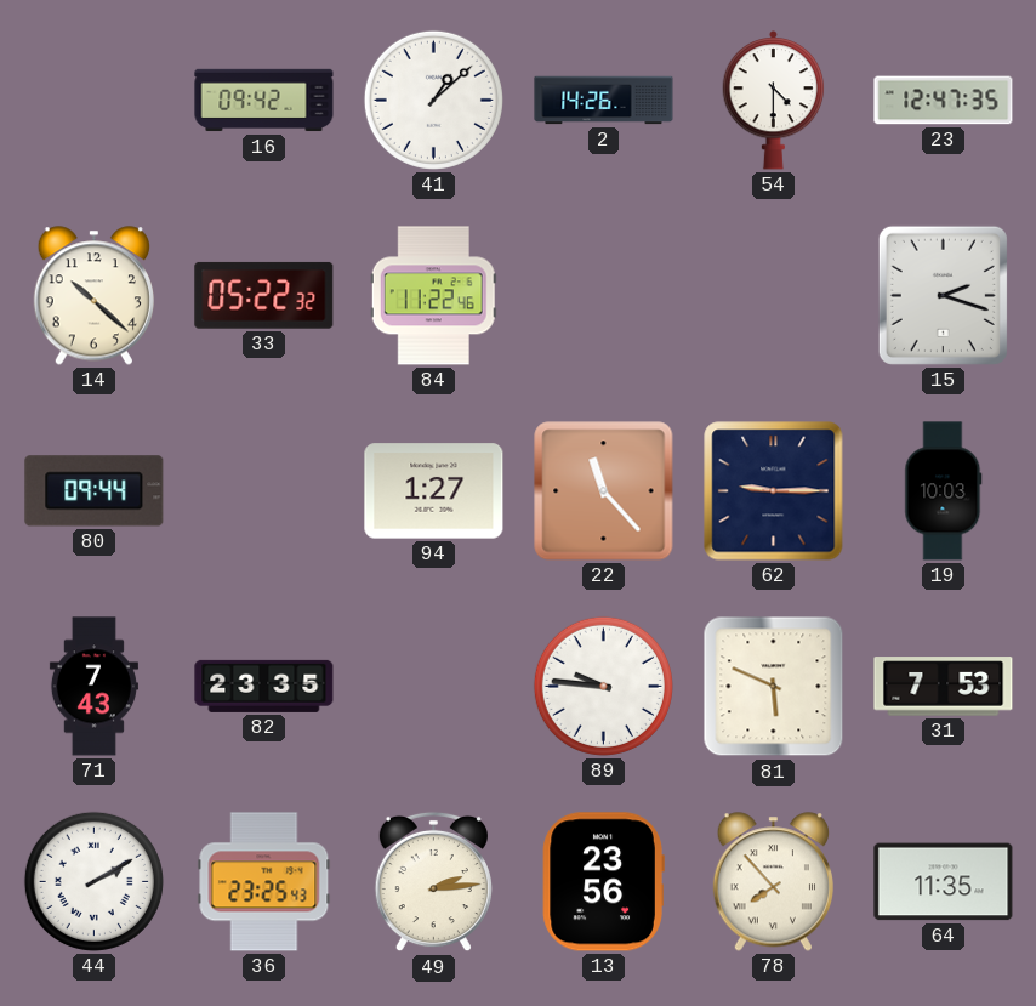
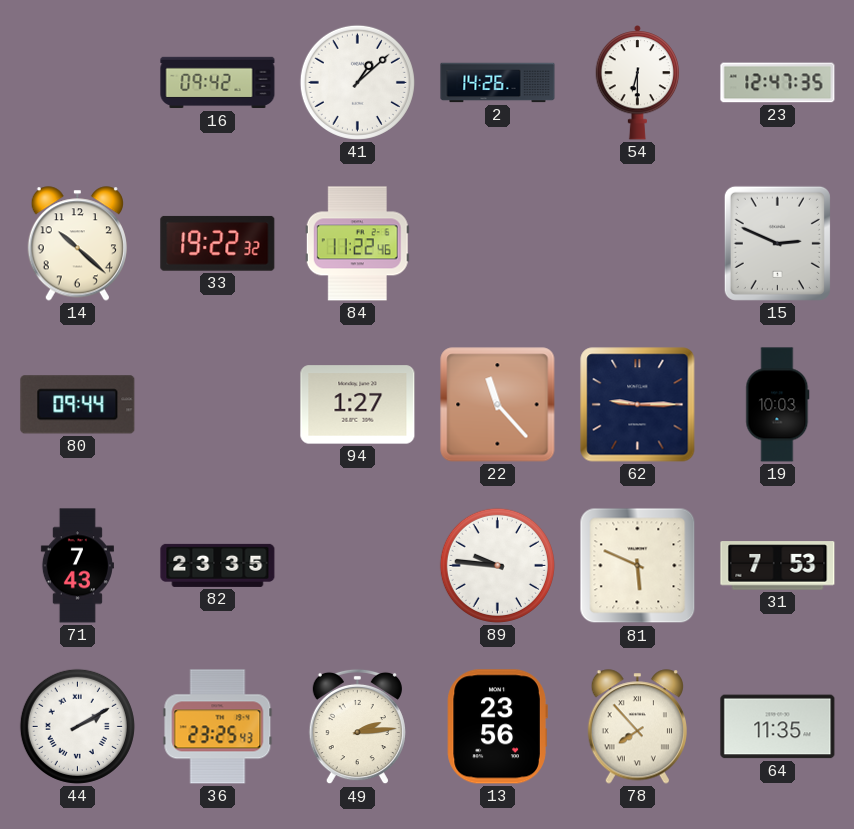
54: 4:30 -> 6:30
33: 05:22 -> 19:22
15: 2:18 -> 2:49
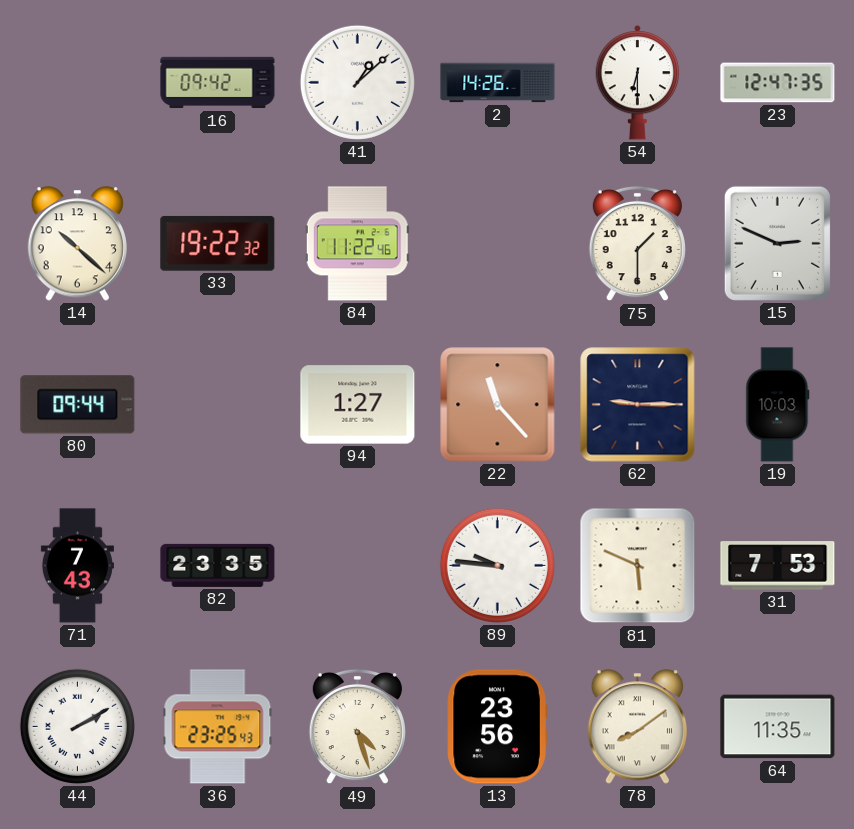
75: none -> 1:30
49: 2:14 -> 4:27
78: 7:53 -> 8:09
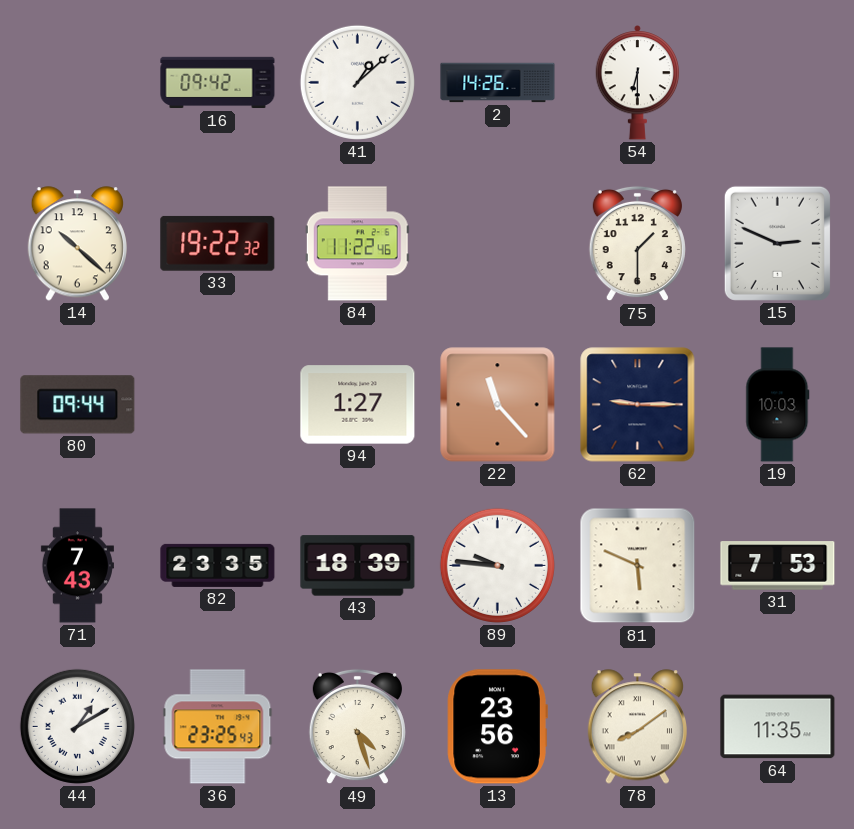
23: 12:47 -> none
43: none -> 18:39
44: 2:10 -> 1:10
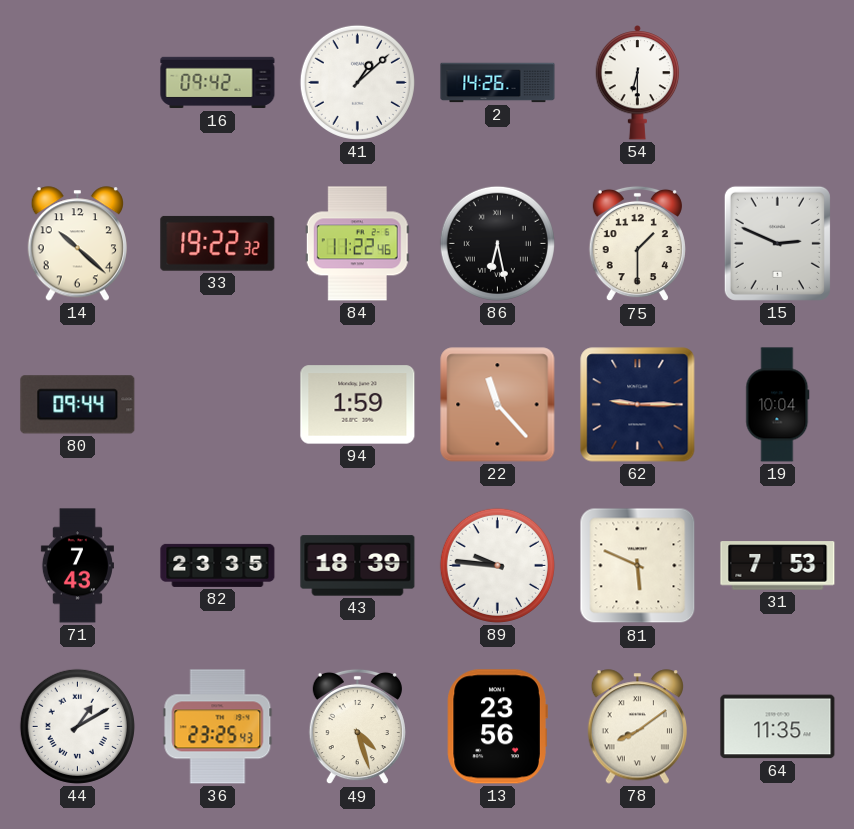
86: none -> 6:28
94: 1:27 -> 1:59
19: 10:03 -> 10:04
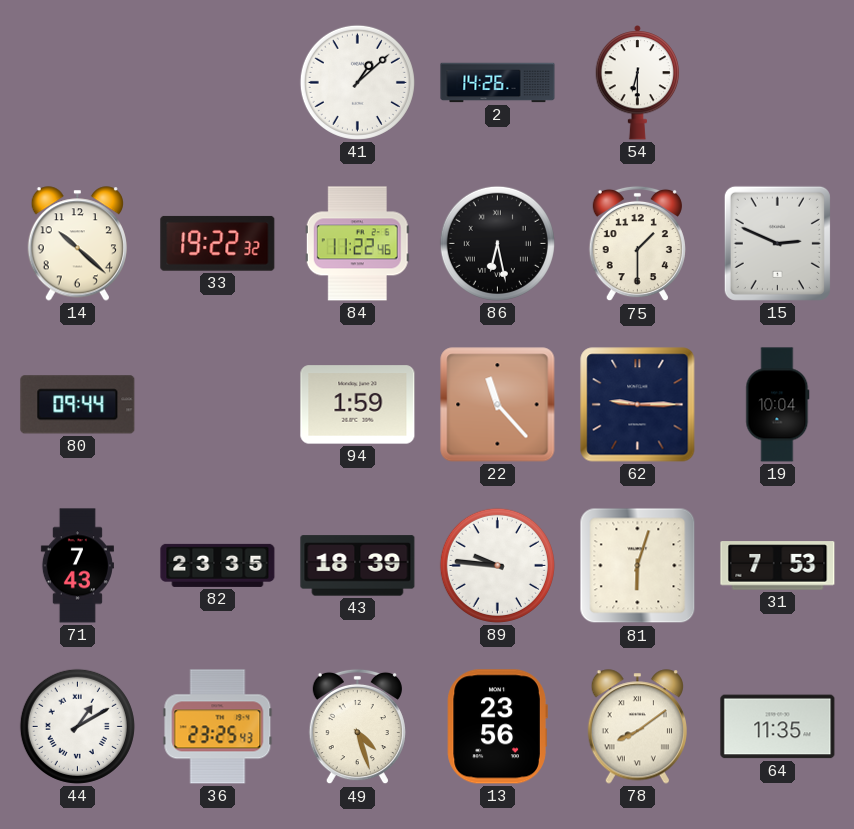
16: 09:42 -> none
81: 5:49 -> 6:03
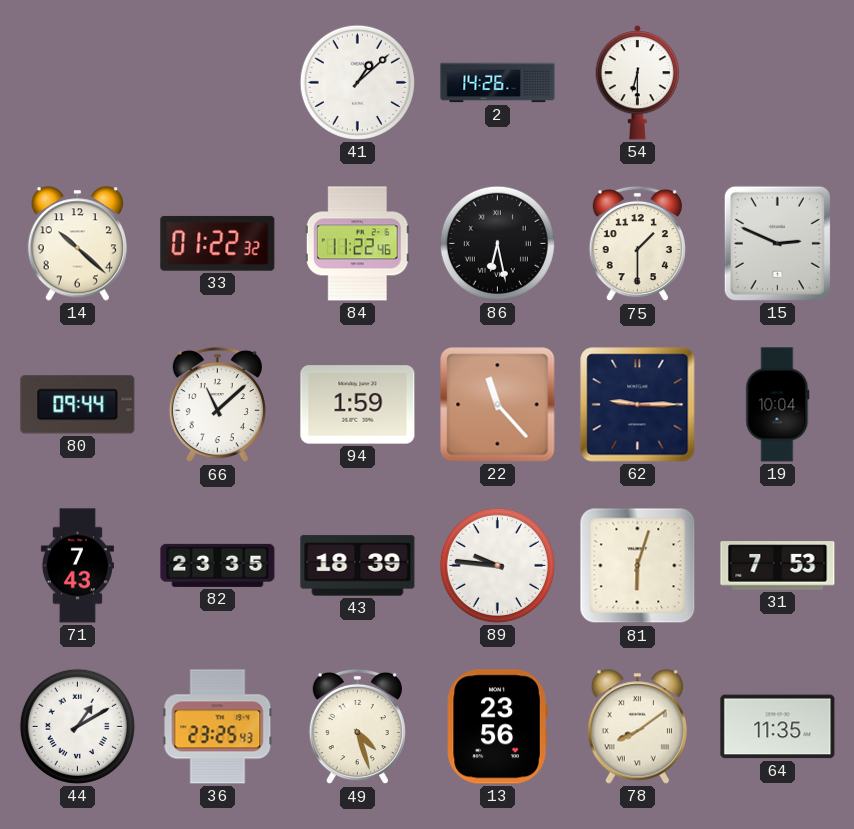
33: 19:22 -> 01:22
66: none -> 11:08
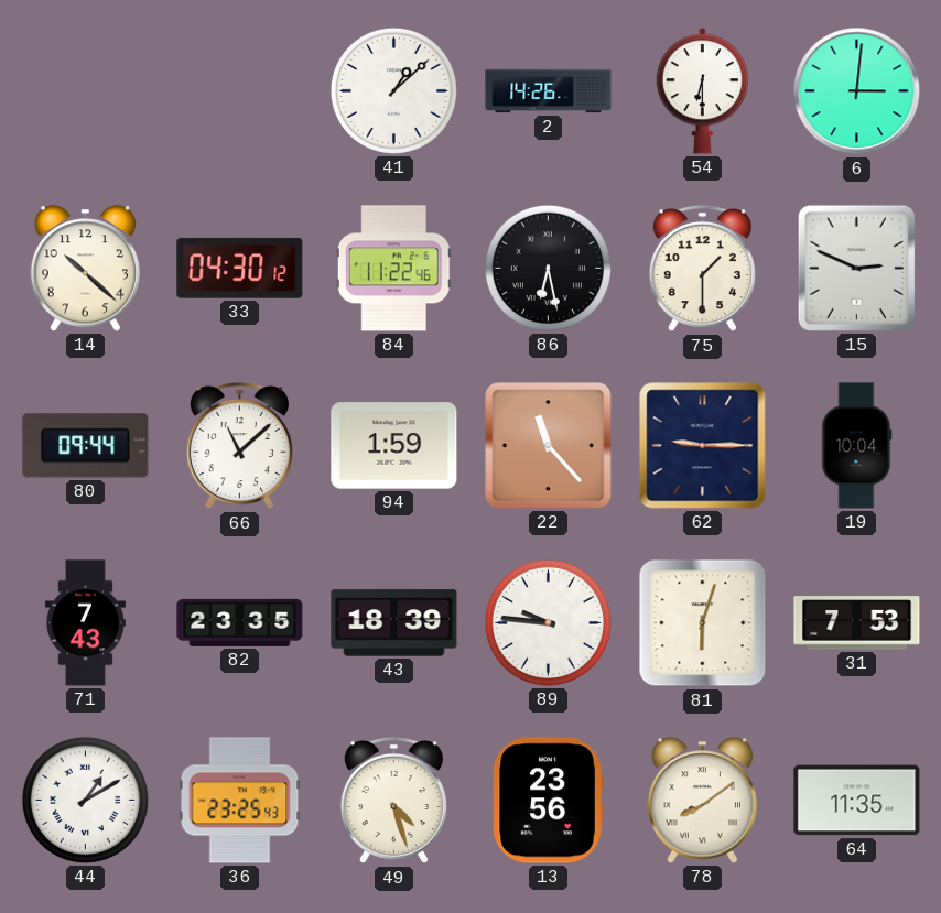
6: none -> 3:01
33: 01:22 -> 04:30
